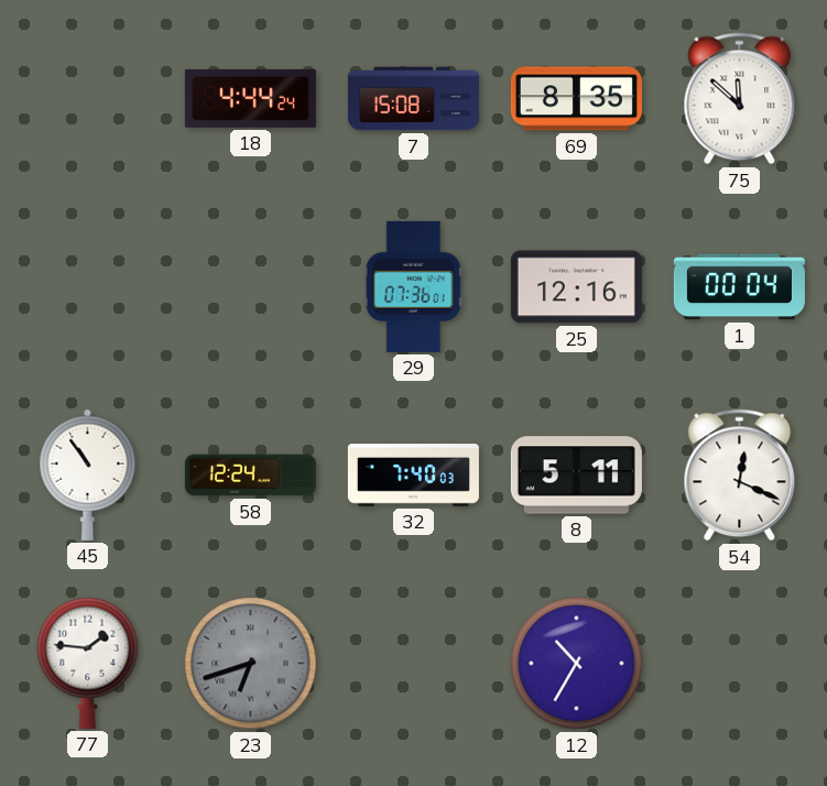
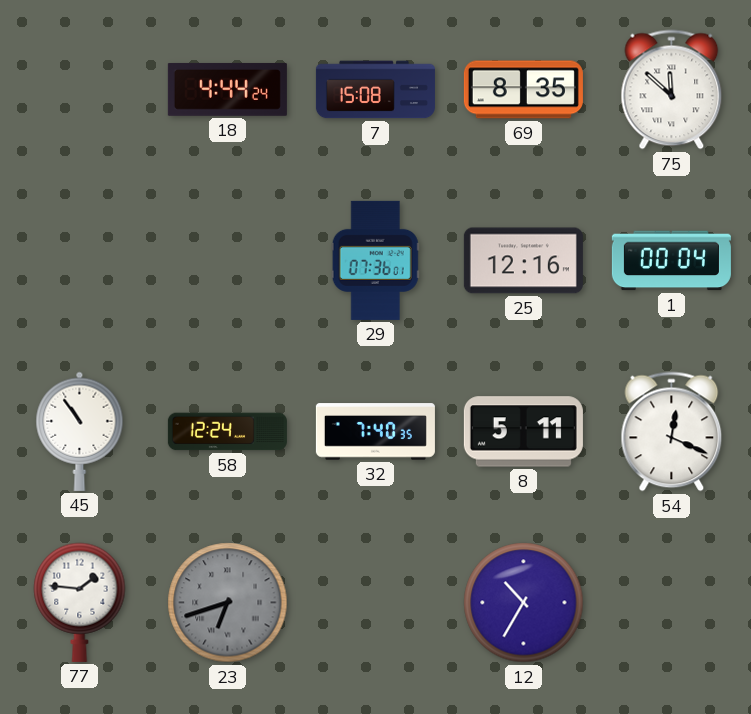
32: 7:40:03 -> 7:40:35
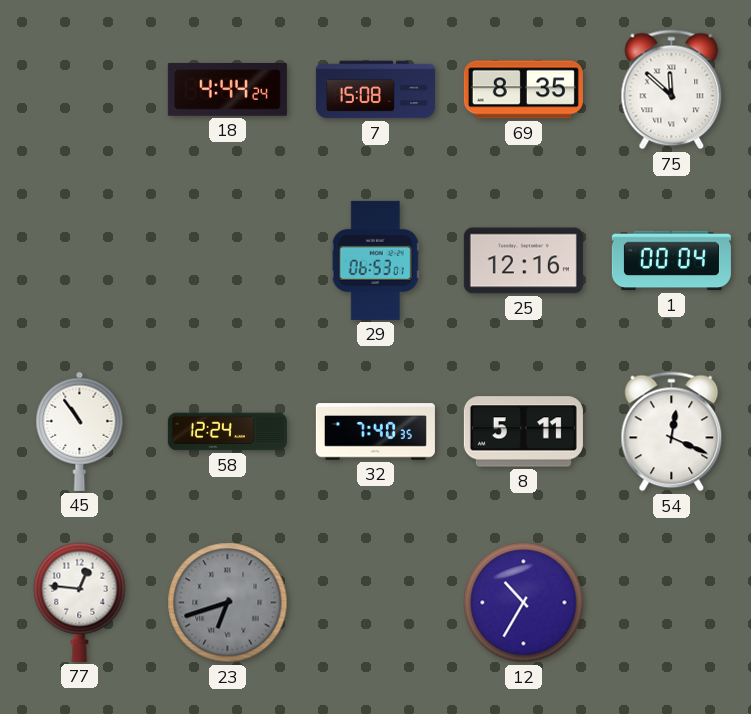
29: 07:36 -> 06:53
77: 1:46 -> 12:46
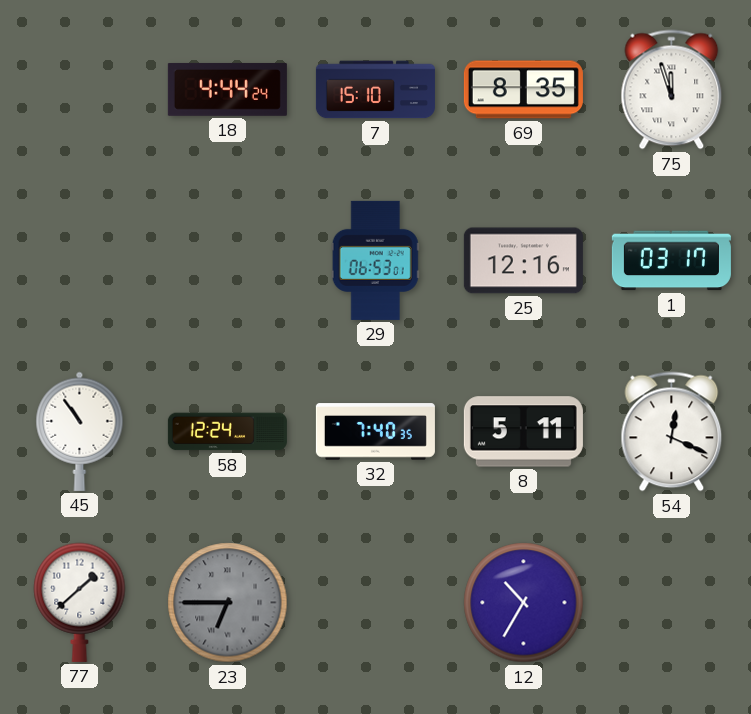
7: 15:08 -> 15:10
75: 11:52 -> 11:57
1: 00:04 -> 03:17
77: 12:46 -> 1:38
23: 6:42 -> 6:45
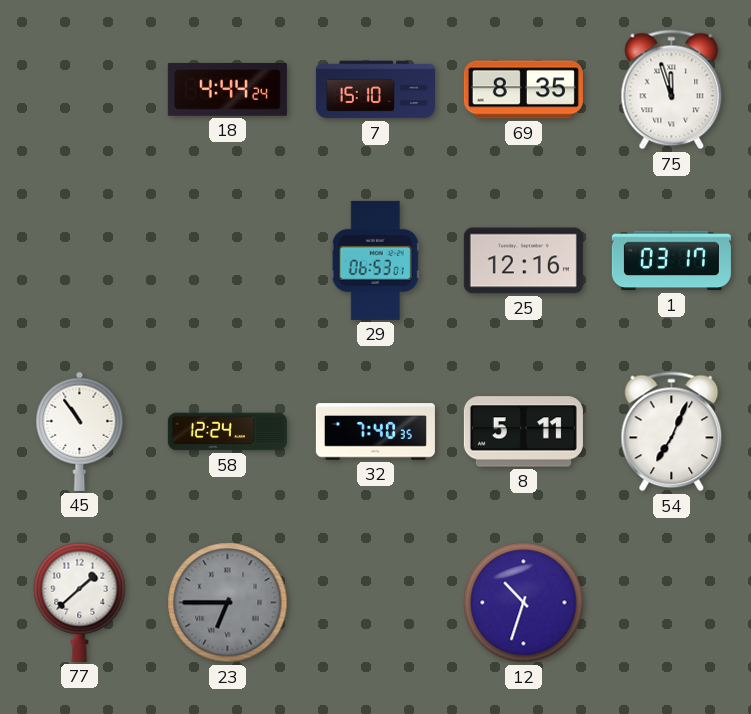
54: 12:19 -> 7:04
12: 10:35 -> 10:33
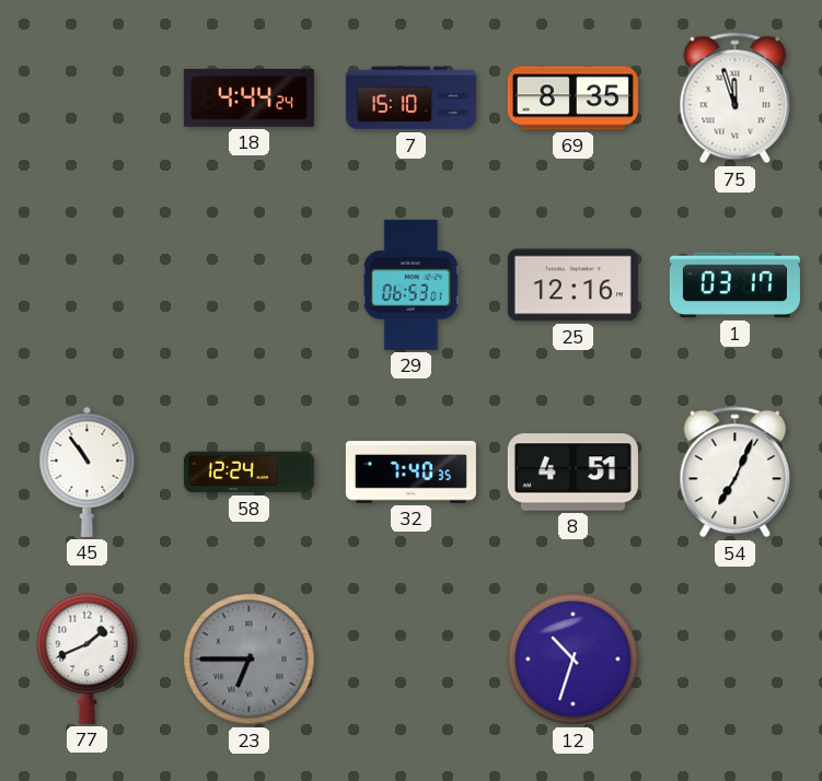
8: 5:11 -> 4:51
77: 1:38 -> 1:41
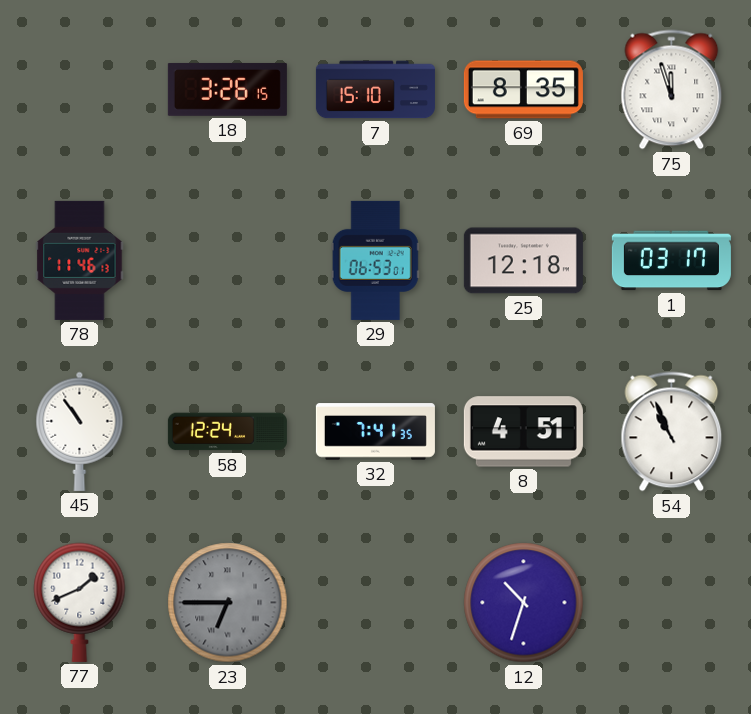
18: 4:44 -> 3:26
78: none -> 11:46
25: 12:16 -> 12:18
32: 7:40 -> 7:41
54: 7:04 -> 10:56
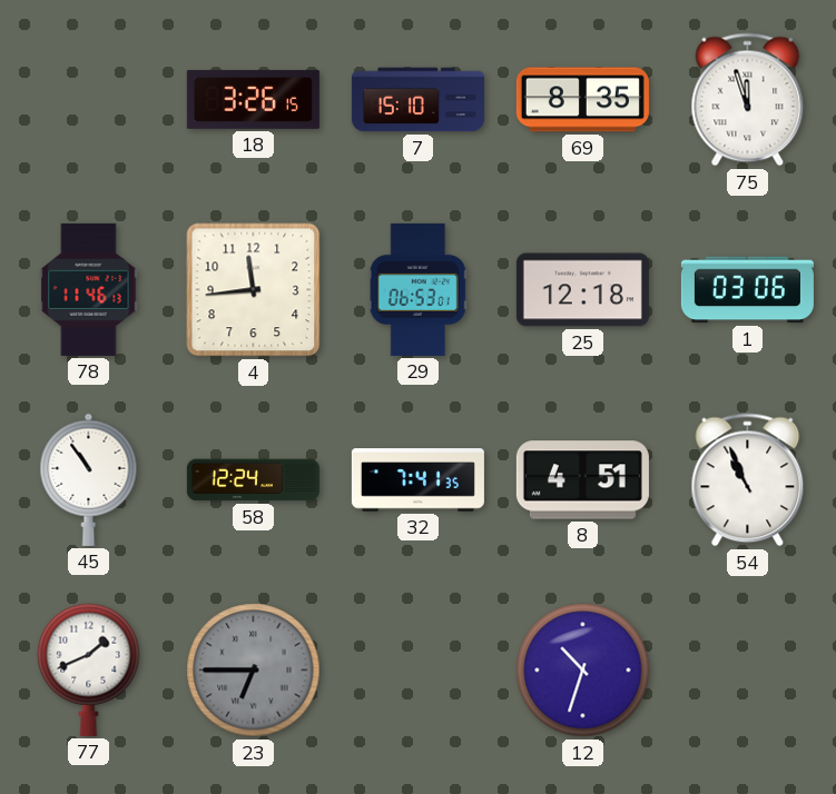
4: none -> 11:44
1: 03:17 -> 03:06
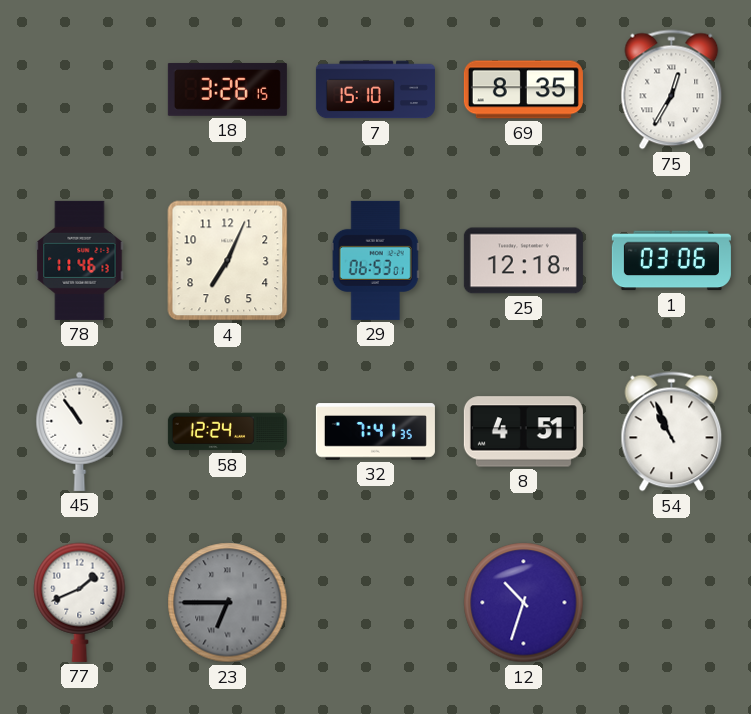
75: 11:57 -> 12:35
4: 11:44 -> 7:04
